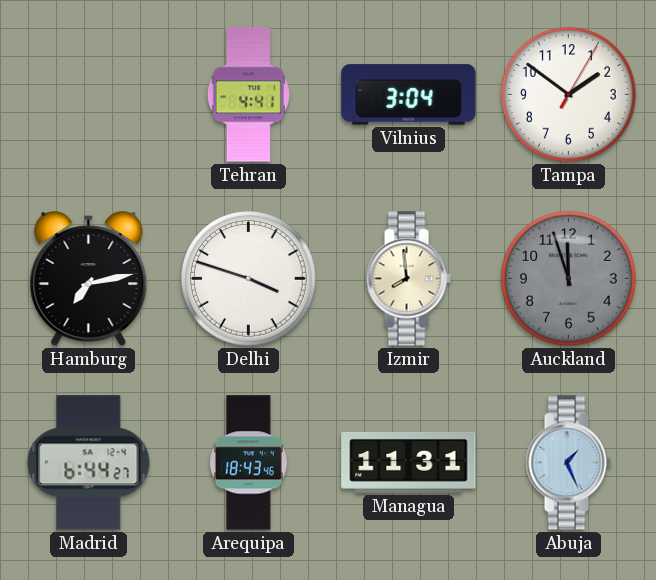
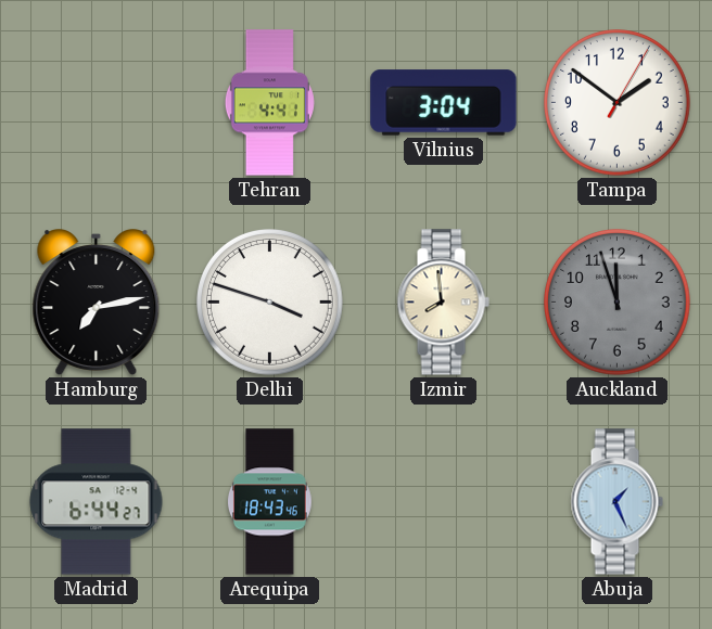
Managua: 11:31 -> none
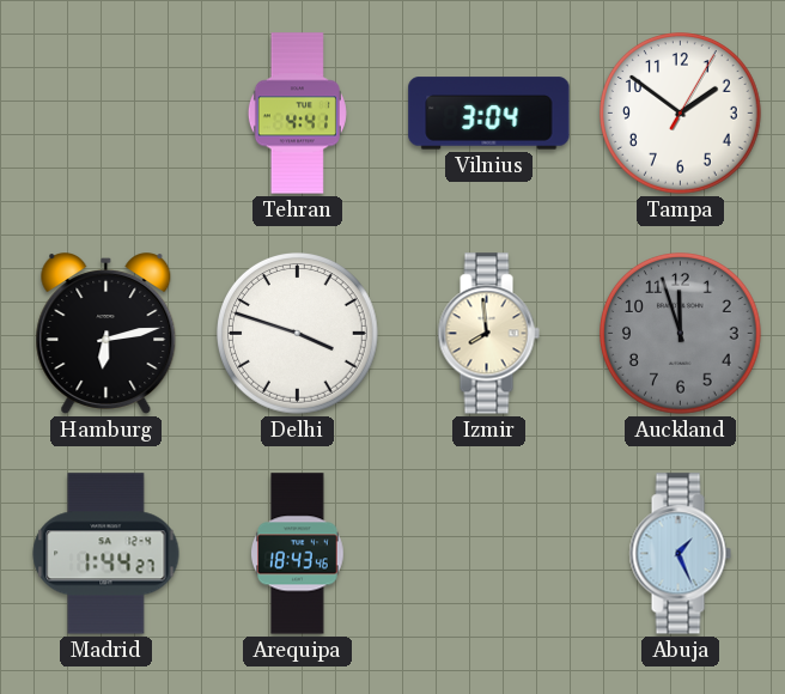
Hamburg: 7:13 -> 6:13
Madrid: 6:44 -> 1:44
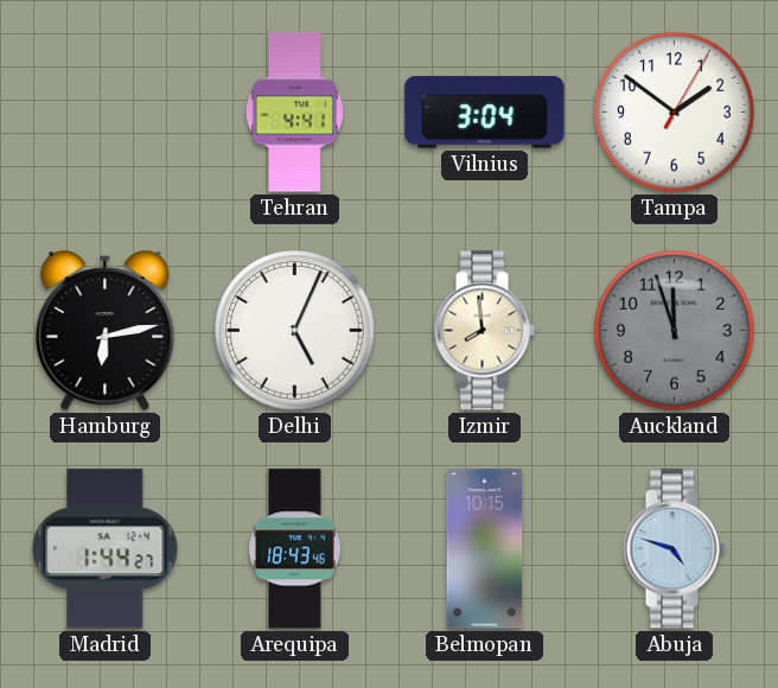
Delhi: 3:48 -> 5:04
Belmopan: none -> 10:15
Abuja: 1:26 -> 4:48
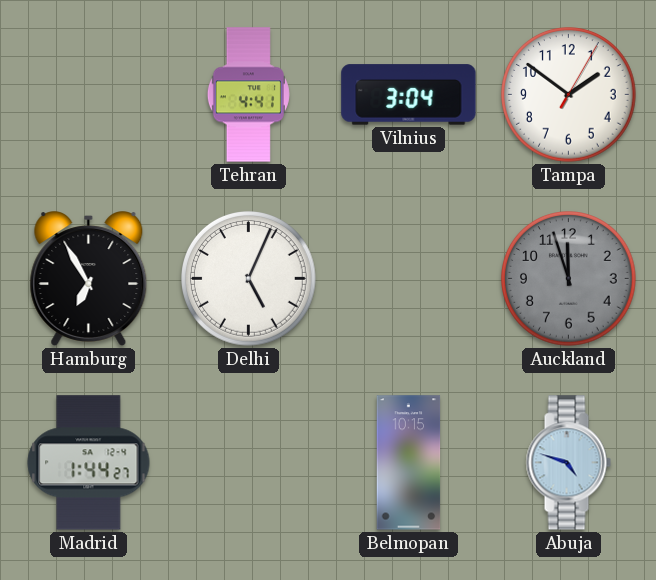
Hamburg: 6:13 -> 6:55
Izmir: 7:59 -> none
Arequipa: 18:43 -> none
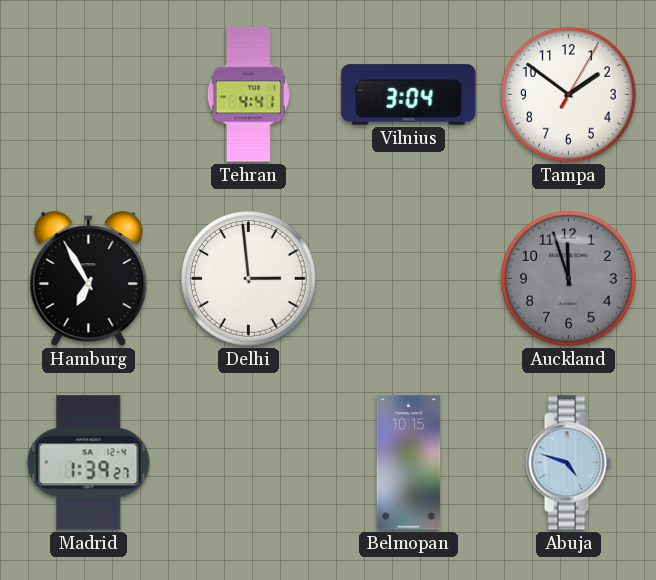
Delhi: 5:04 -> 2:59
Madrid: 1:44 -> 1:39
